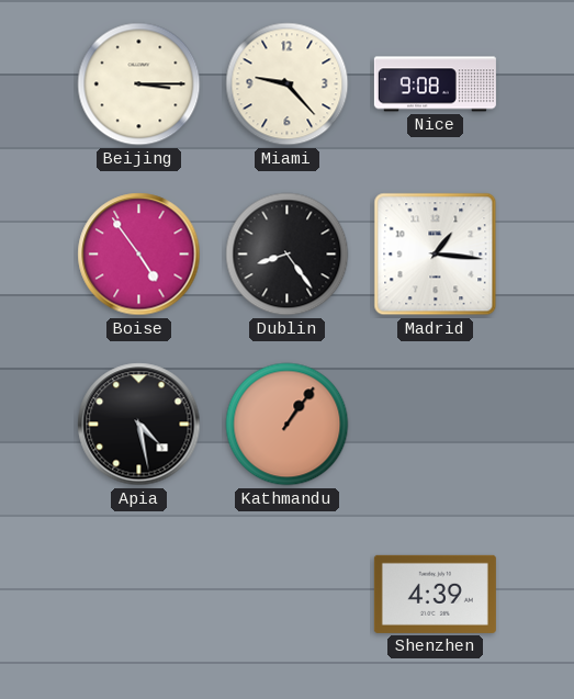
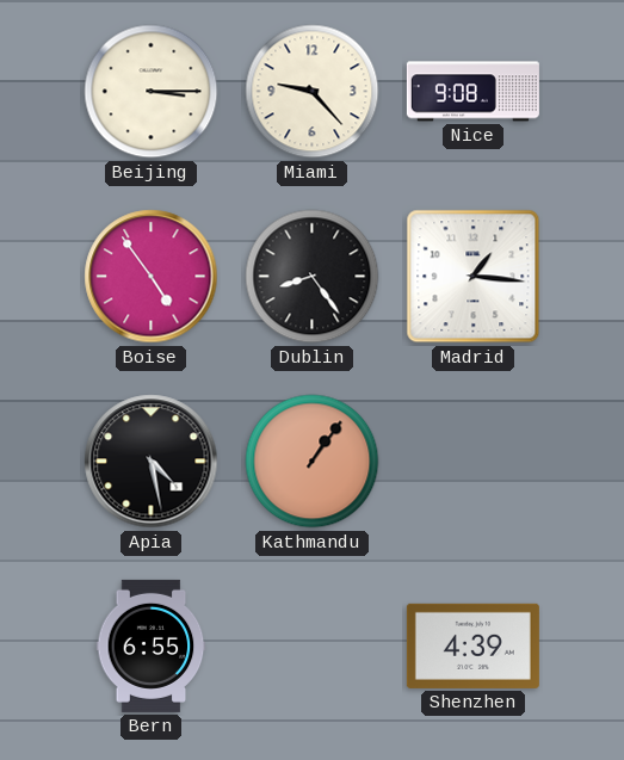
Bern: none -> 6:55
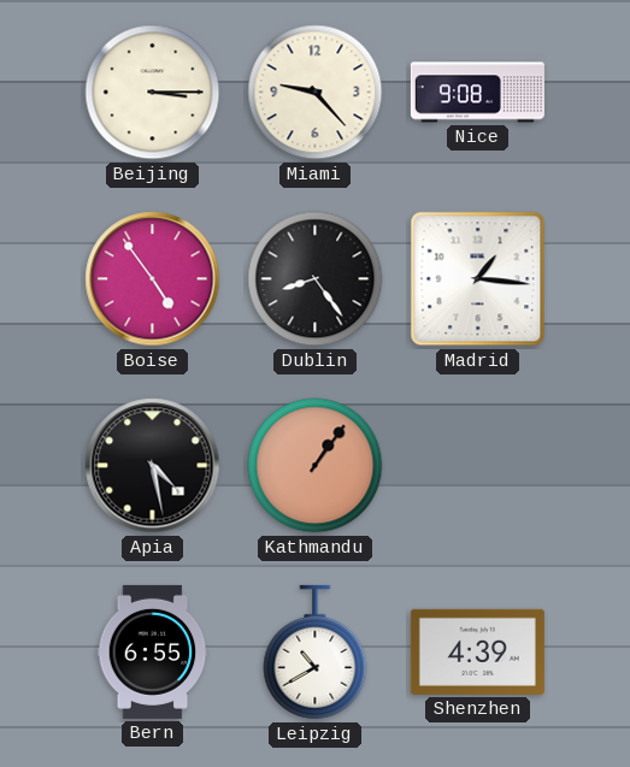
Leipzig: none -> 10:40
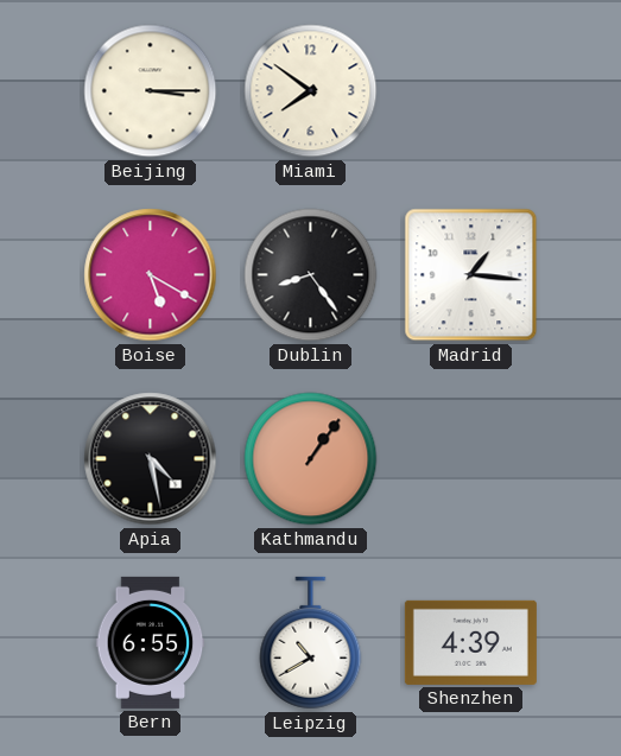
Miami: 9:23 -> 7:51
Nice: 9:08 -> none
Boise: 4:54 -> 5:20
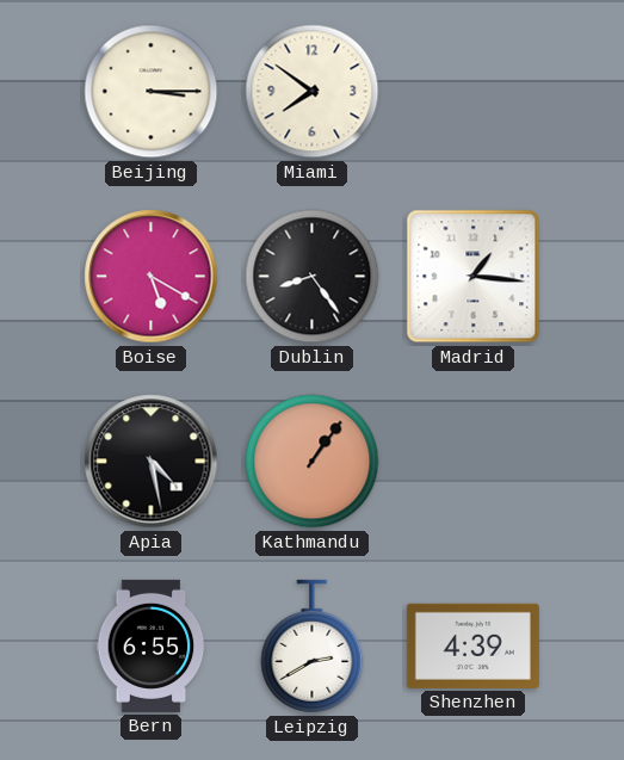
Leipzig: 10:40 -> 2:40
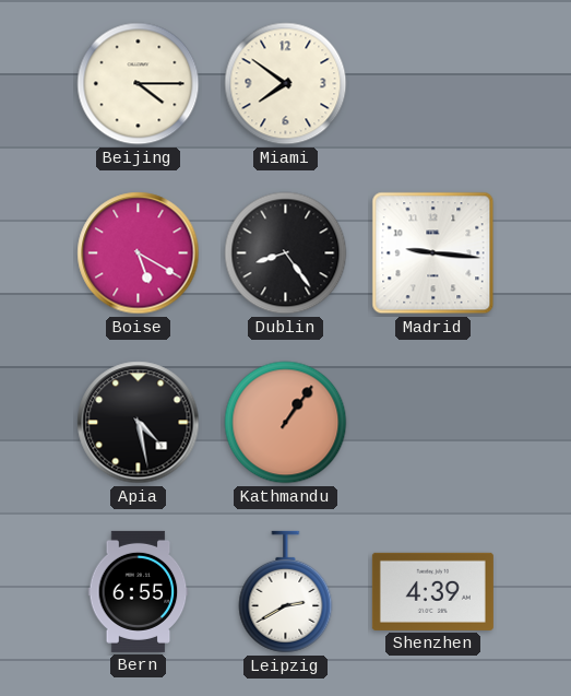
Beijing: 3:15 -> 4:15
Madrid: 1:16 -> 9:16
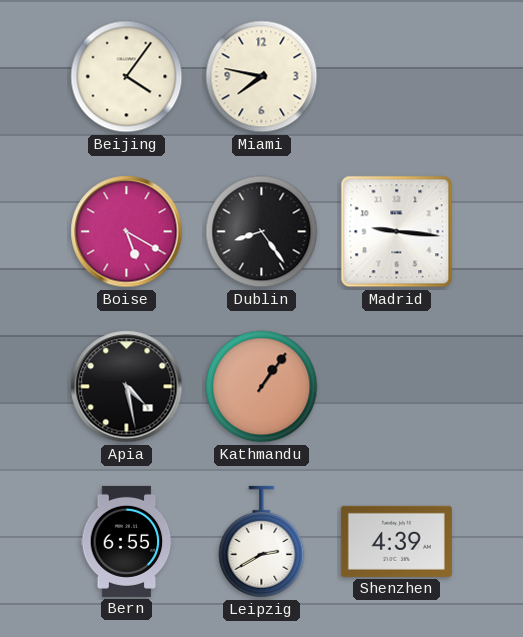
Beijing: 4:15 -> 4:06
Miami: 7:51 -> 7:47
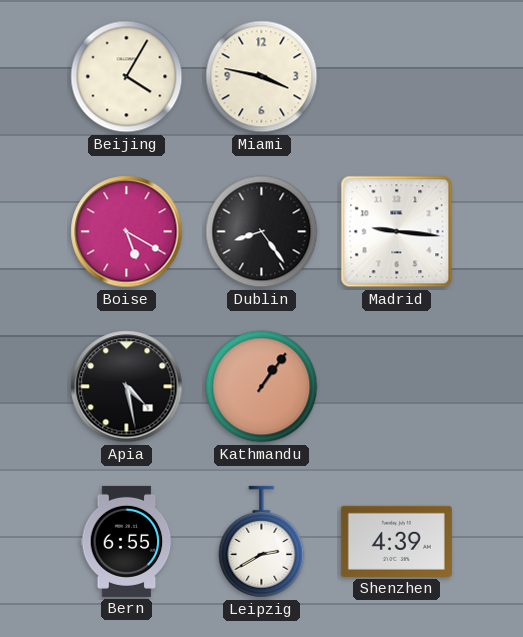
Beijing: 4:06 -> 4:05
Miami: 7:47 -> 3:47
